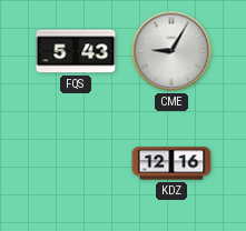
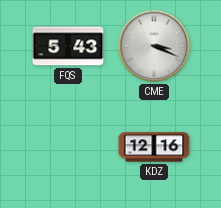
CME: 9:05 -> 3:19
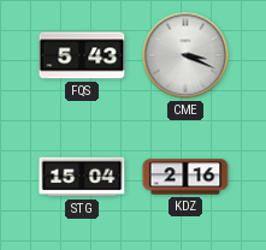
STG: none -> 15:04
KDZ: 12:16 -> 2:16
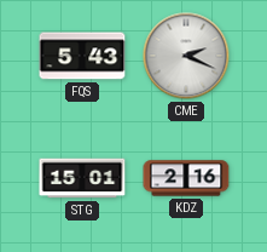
CME: 3:19 -> 2:19
STG: 15:04 -> 15:01
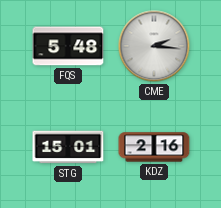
FQS: 5:43 -> 5:48
CME: 2:19 -> 2:16
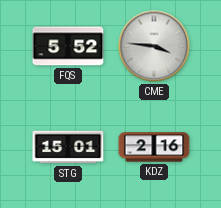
FQS: 5:48 -> 5:52
CME: 2:16 -> 3:46
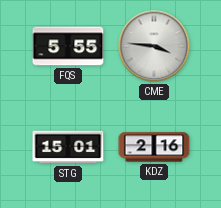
FQS: 5:52 -> 5:55
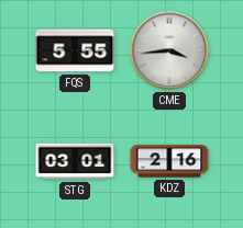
CME: 3:46 -> 3:44
STG: 15:01 -> 03:01
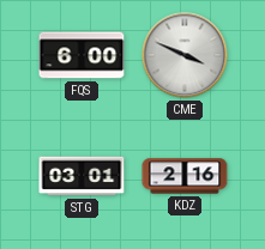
FQS: 5:55 -> 6:00
CME: 3:44 -> 3:49
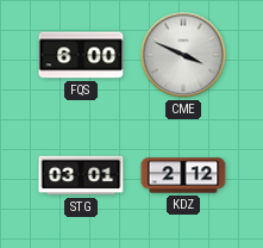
KDZ: 2:16 -> 2:12
